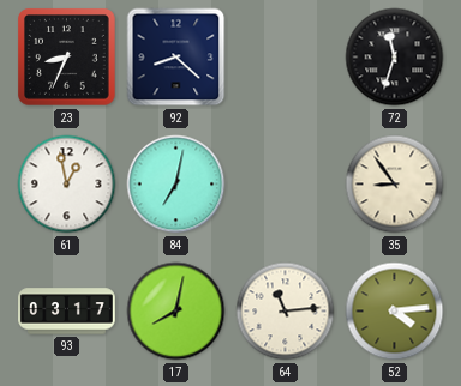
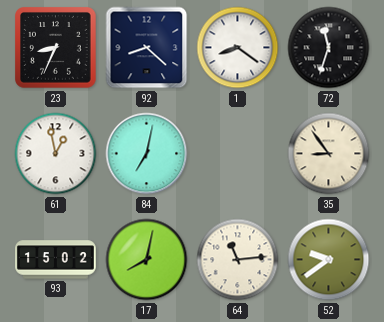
1: none -> 8:21
93: 03:17 -> 15:02
52: 4:14 -> 9:39
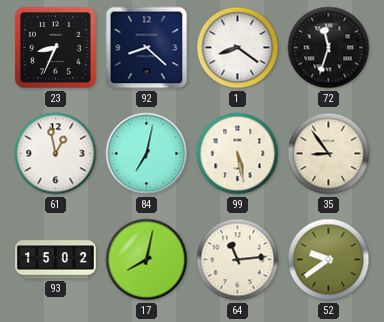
99: none -> 5:28
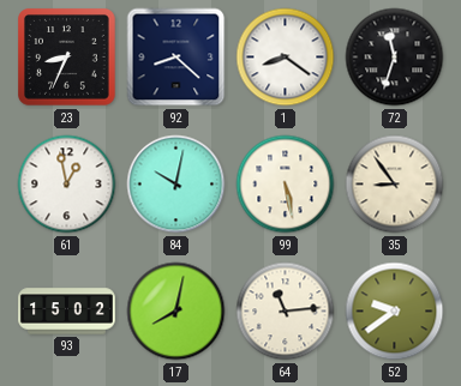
84: 7:02 -> 10:02
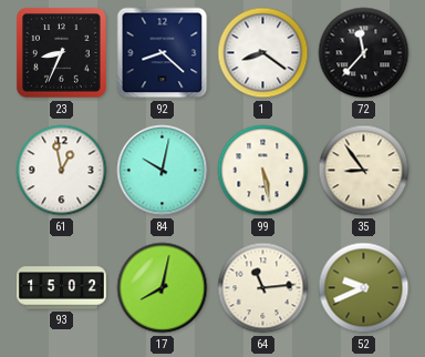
72: 11:33 -> 11:37
52: 9:39 -> 9:41
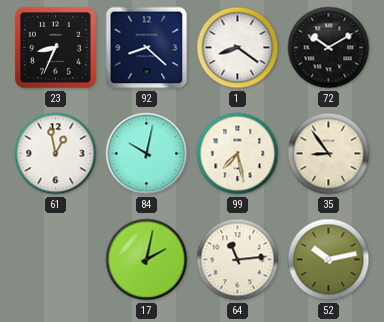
72: 11:37 -> 10:10
99: 5:28 -> 7:28
93: 15:02 -> none
17: 8:02 -> 2:02
52: 9:41 -> 10:13
